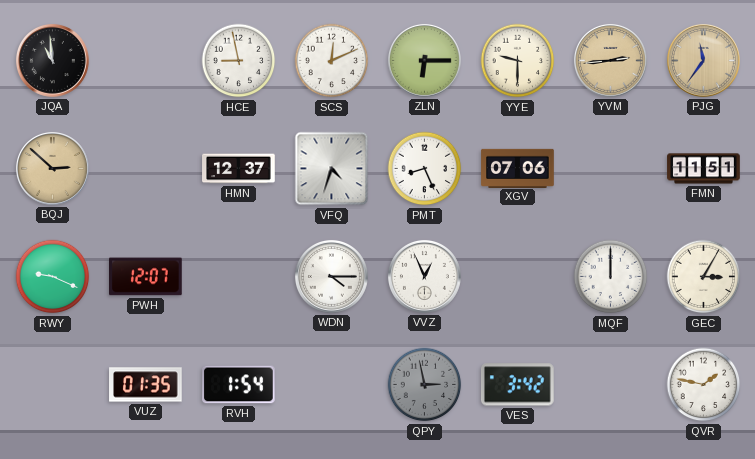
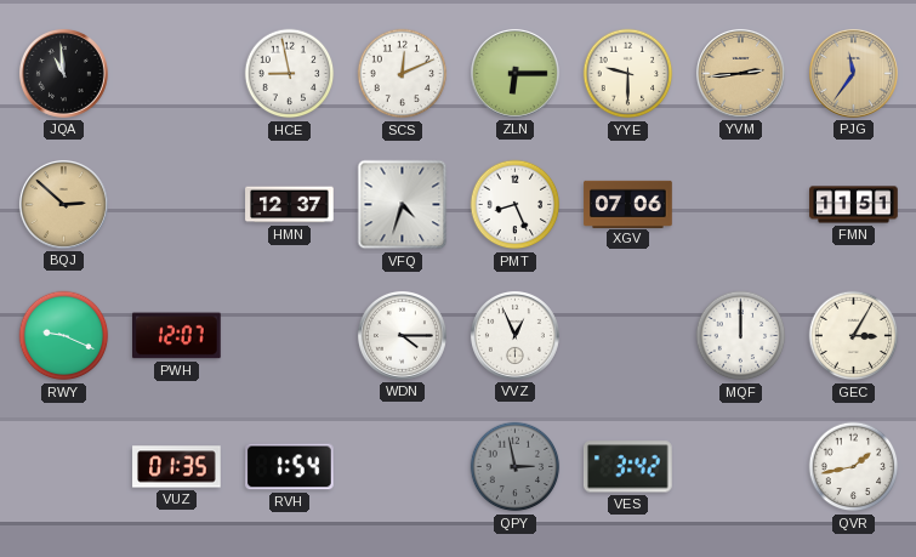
QVR: 1:47 -> 1:43
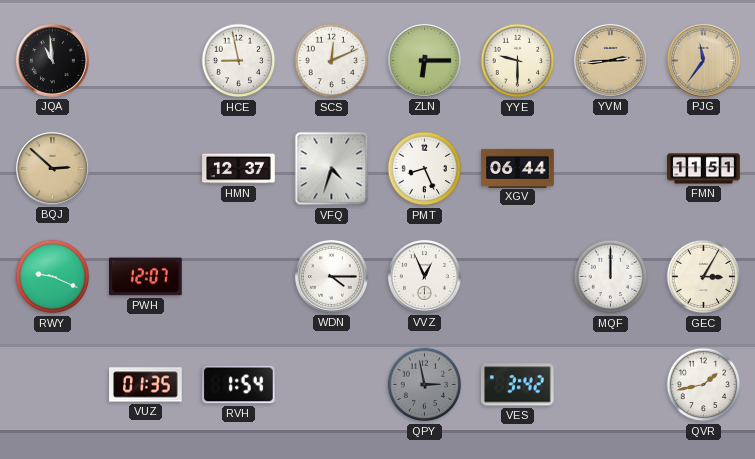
XGV: 07:06 -> 06:44
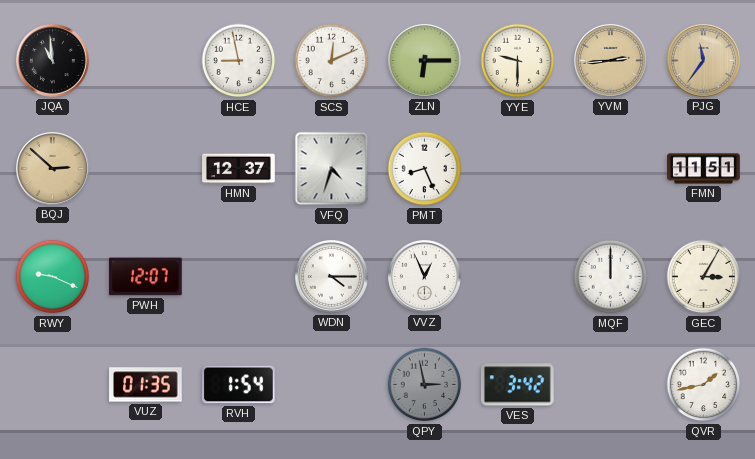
XGV: 06:44 -> none
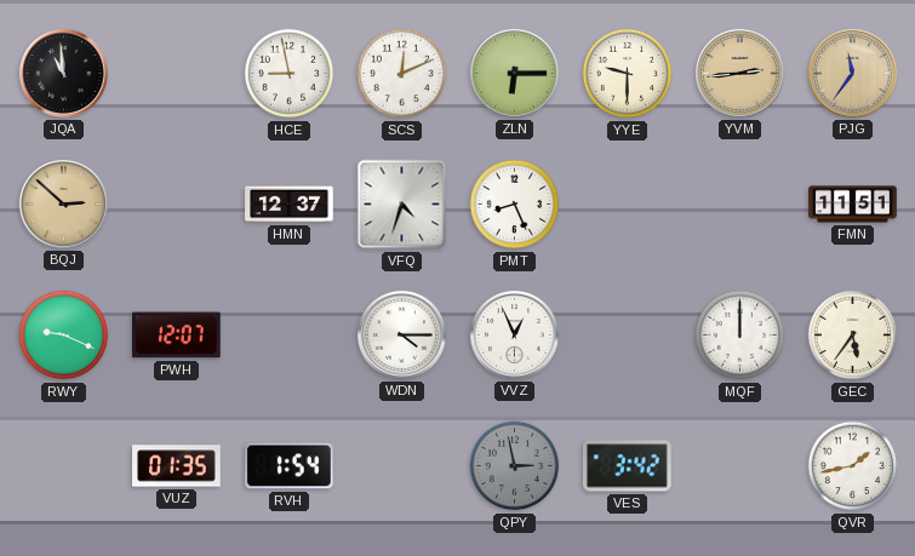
GEC: 3:05 -> 5:36
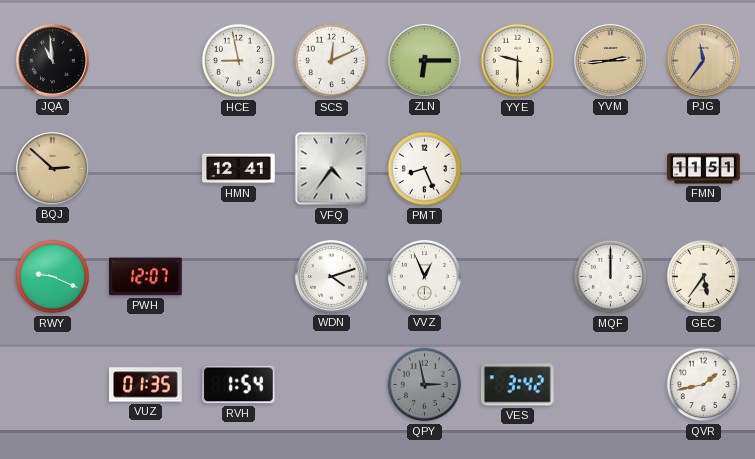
HMN: 12:37 -> 12:41
VFQ: 4:33 -> 4:36
WDN: 4:15 -> 4:12
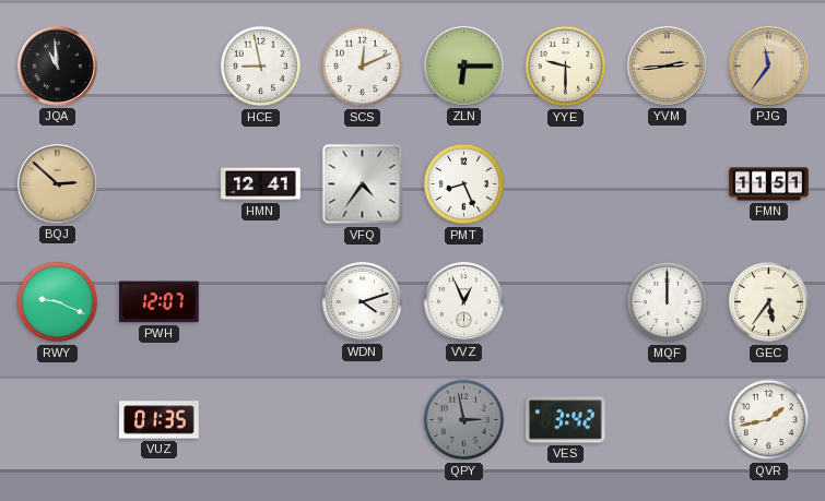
RVH: 1:54 -> none
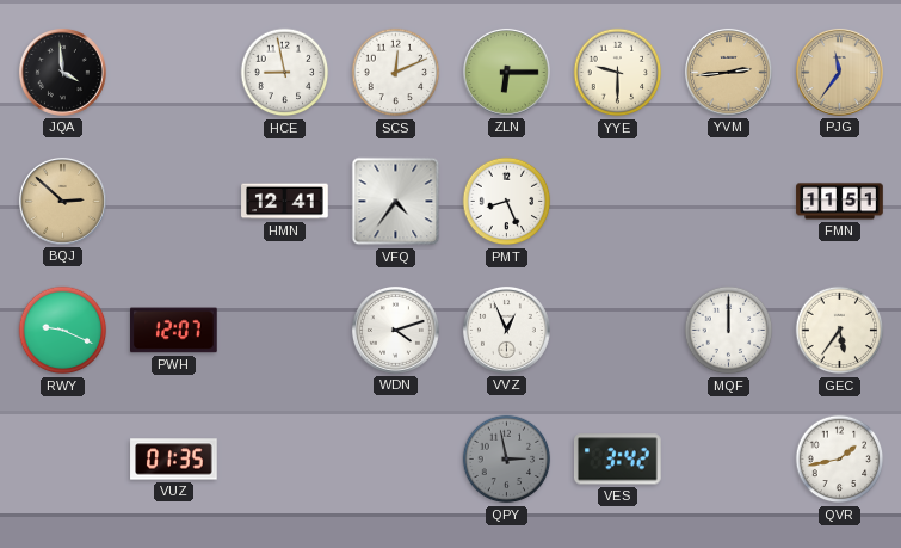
JQA: 10:59 -> 3:59
